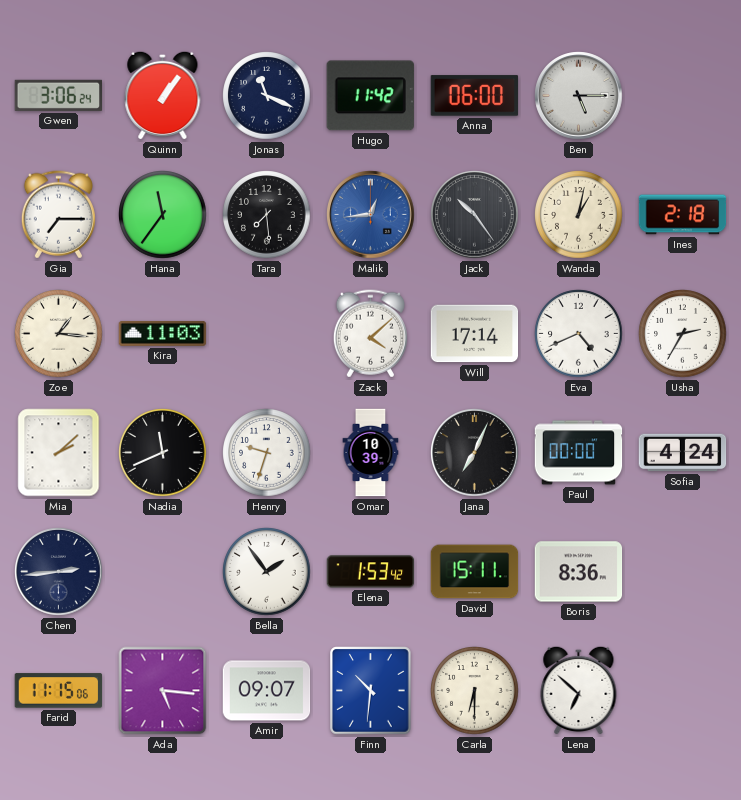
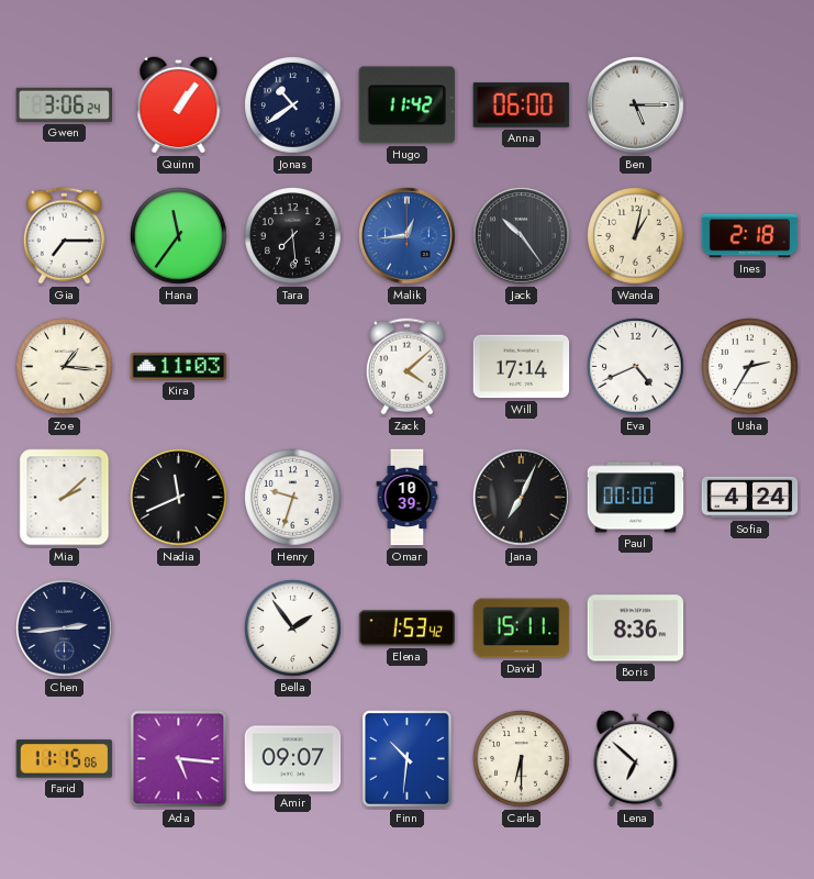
Jonas: 11:19 -> 10:39
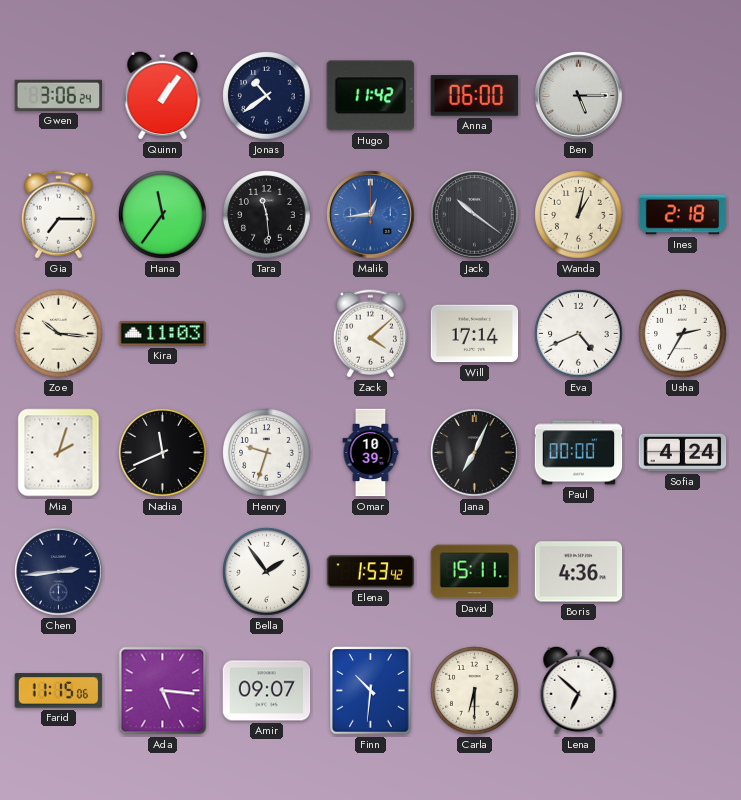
Tara: 7:29 -> 11:29
Jack: 10:24 -> 10:21
Zoe: 1:16 -> 10:16
Mia: 2:08 -> 2:03
Boris: 8:36 -> 4:36
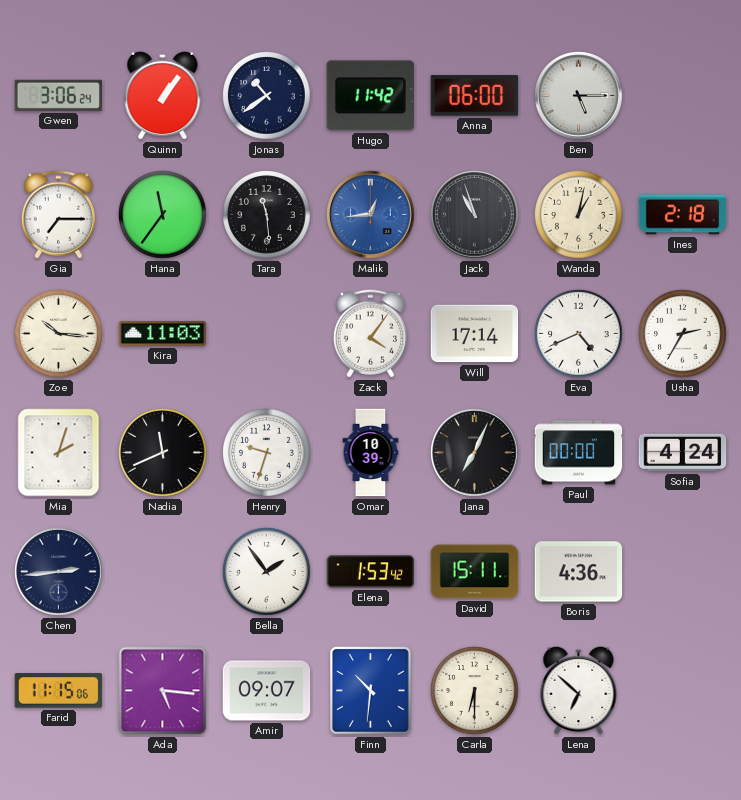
Jack: 10:21 -> 10:57
Zack: 4:08 -> 4:06
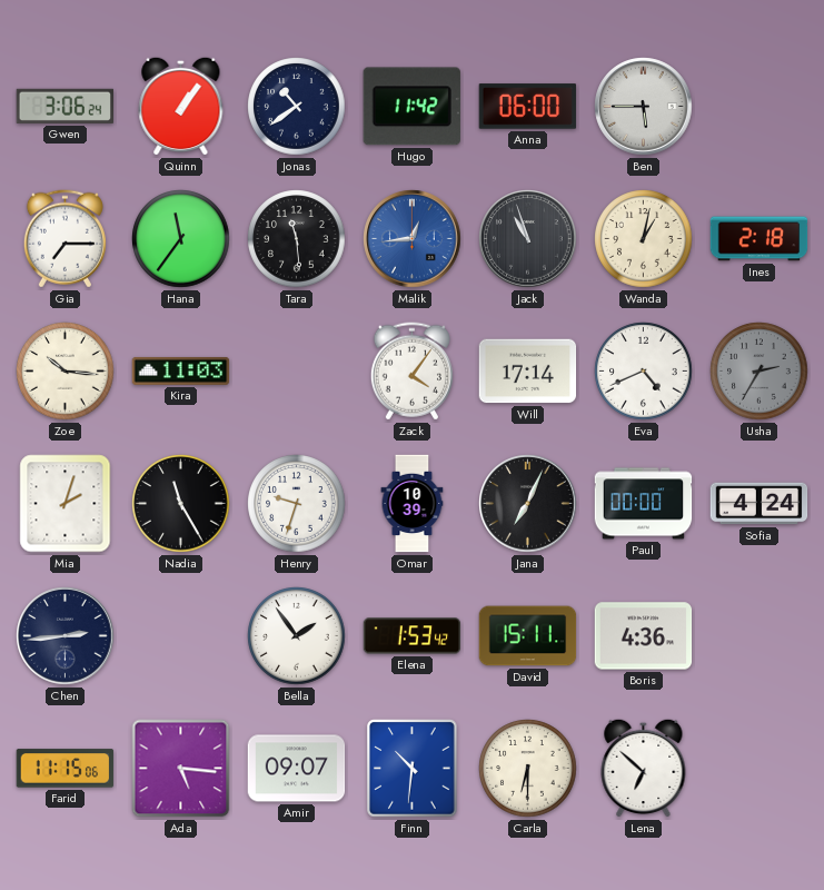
Ben: 5:15 -> 5:45
Usha dial: white -> grey
Nadia: 11:41 -> 11:25
